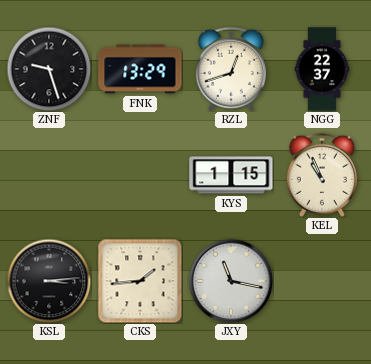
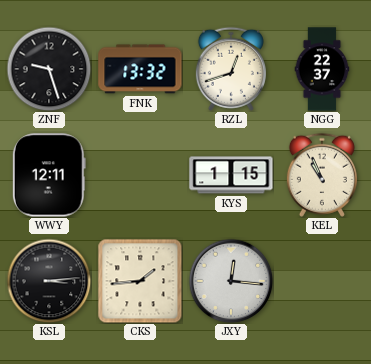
FNK: 13:29 -> 13:32
WWY: none -> 12:11
JXY: 11:17 -> 12:16
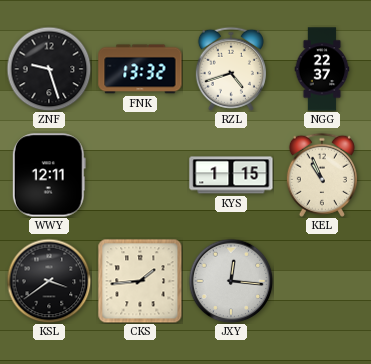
RZL: 12:42 -> 4:42
KSL: 3:14 -> 3:39
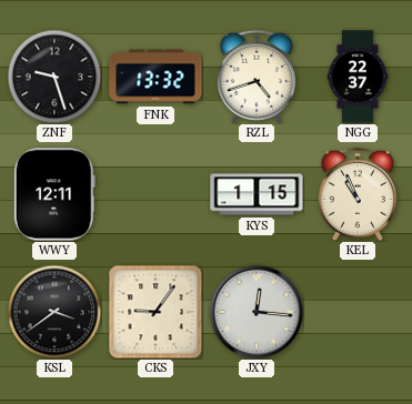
CKS: 1:44 -> 9:06
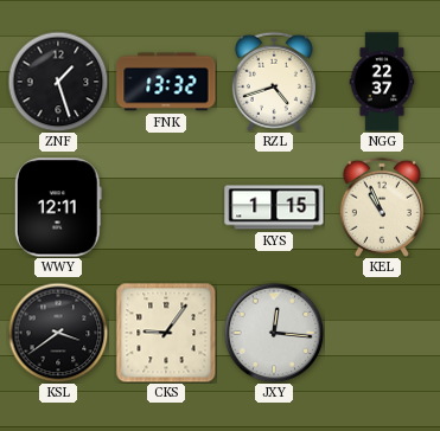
ZNF: 9:27 -> 1:27
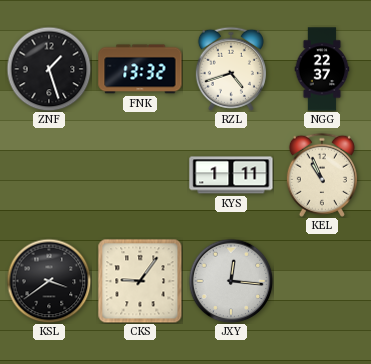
WWY: 12:11 -> none
KYS: 1:15 -> 1:11
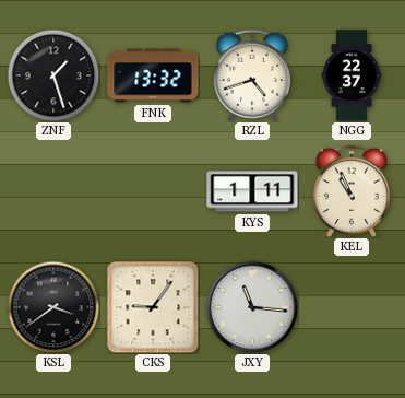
JXY: 12:16 -> 11:16
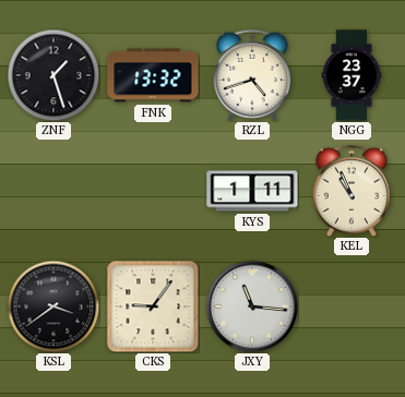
NGG: 22:37 -> 23:37
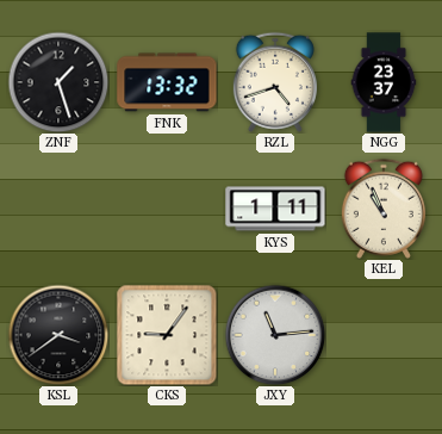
JXY: 11:16 -> 11:14
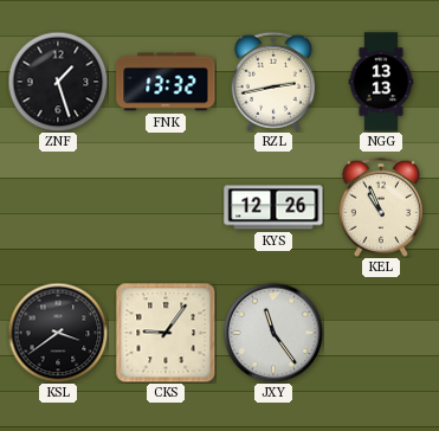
RZL: 4:42 -> 2:43
NGG: 23:37 -> 13:13
KYS: 1:11 -> 12:26
JXY: 11:14 -> 11:24
